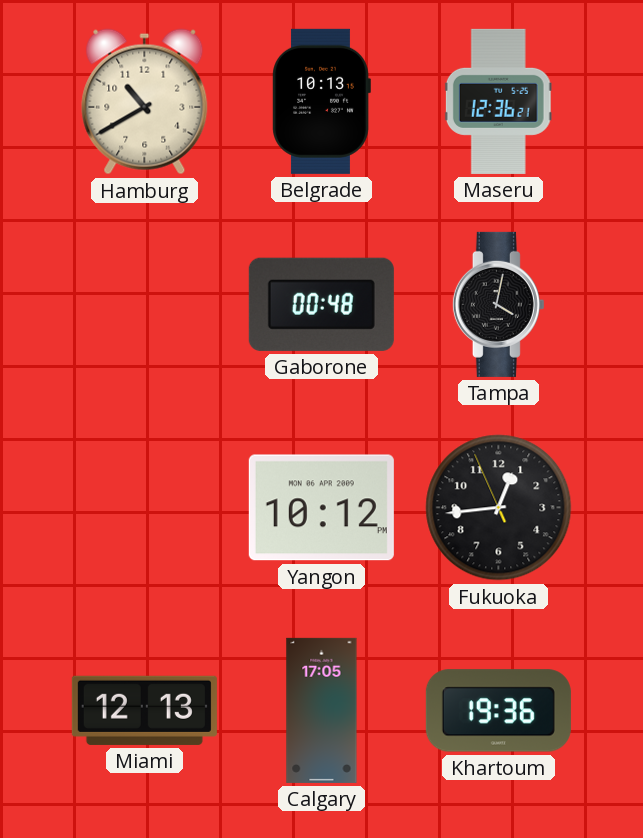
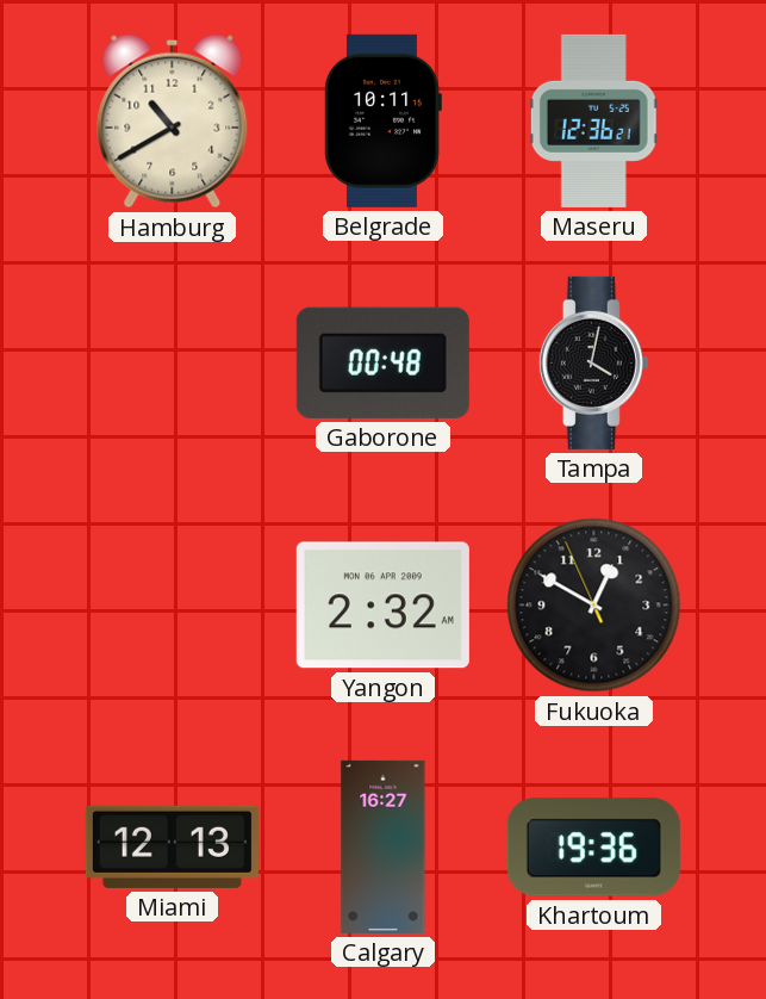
Belgrade: 10:13 -> 10:11
Yangon: 10:12 -> 2:32
Fukuoka: 12:43 -> 12:49
Calgary: 17:05 -> 16:27
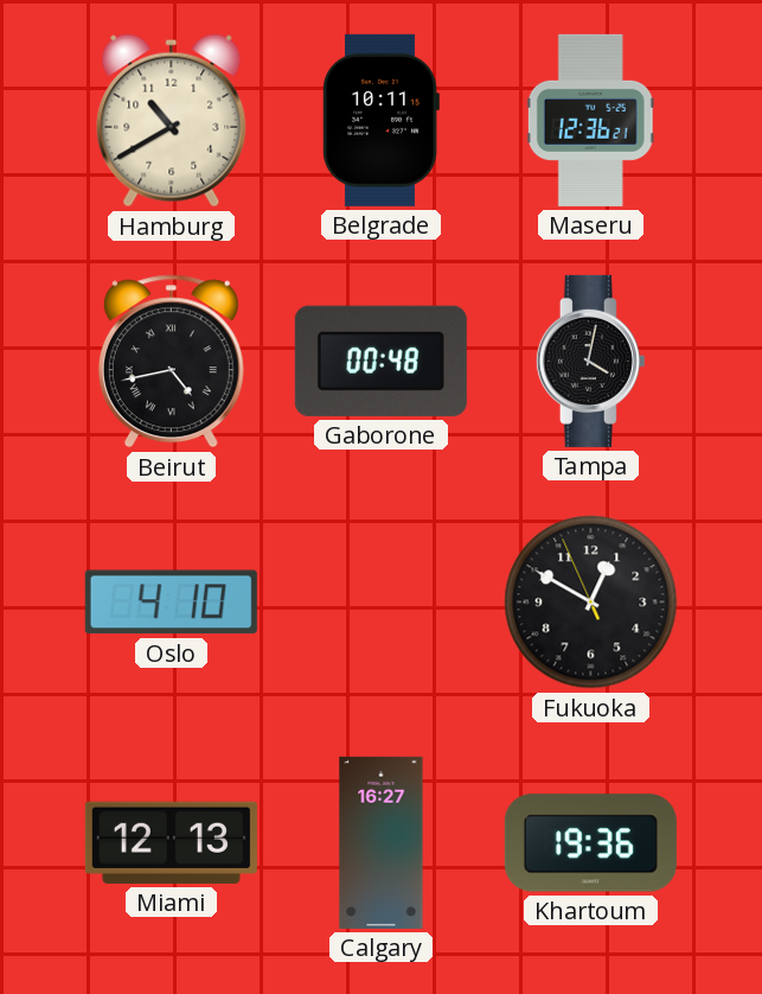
Beirut: none -> 4:43
Oslo: none -> 4:10
Yangon: 2:32 -> none
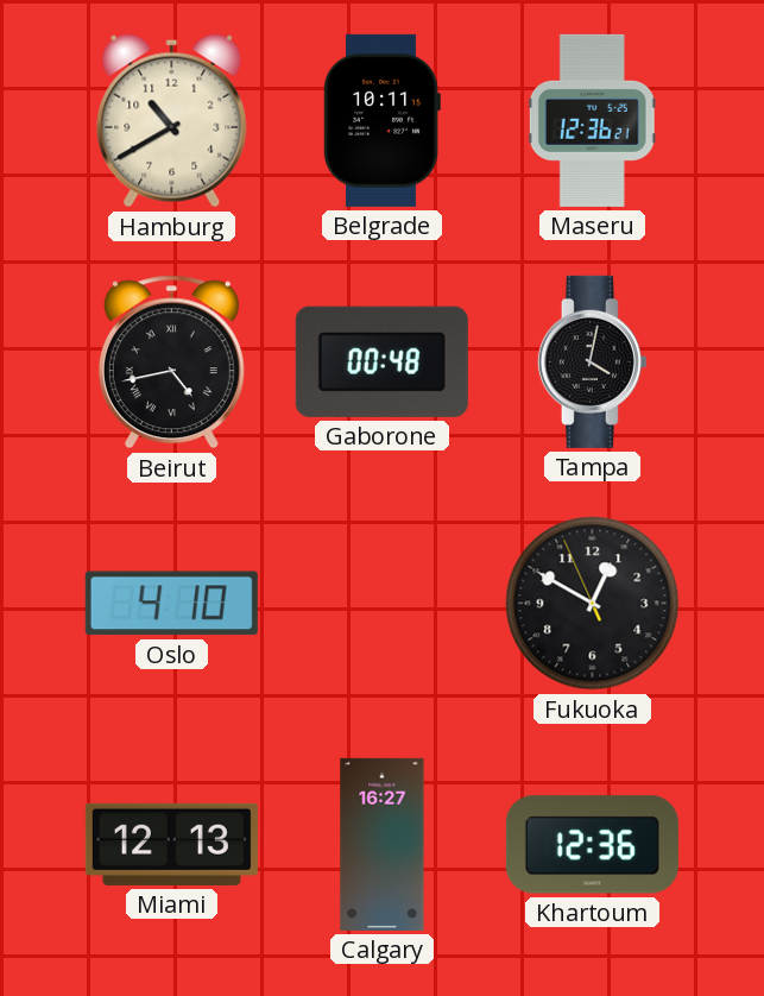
Khartoum: 19:36 -> 12:36
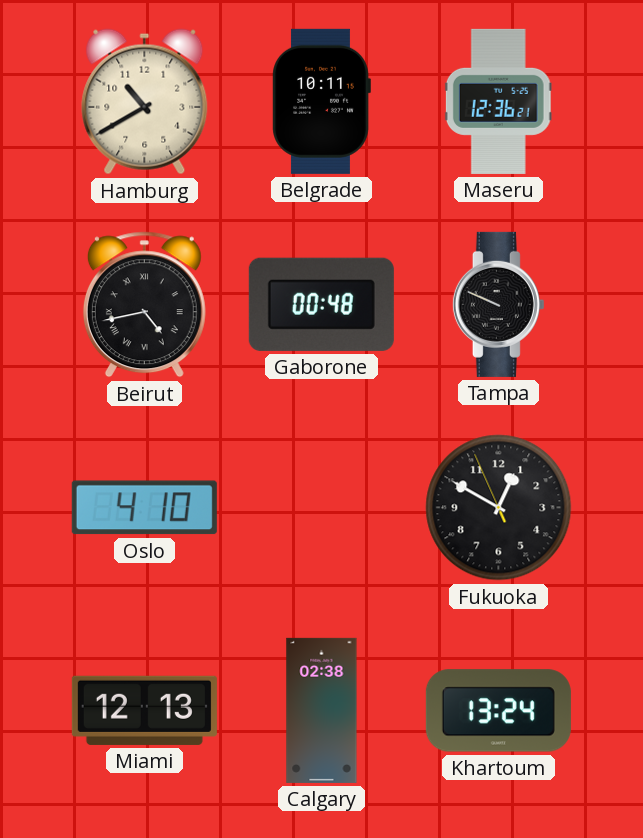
Tampa: 4:02 -> 9:49
Calgary: 16:27 -> 02:38
Khartoum: 12:36 -> 13:24
